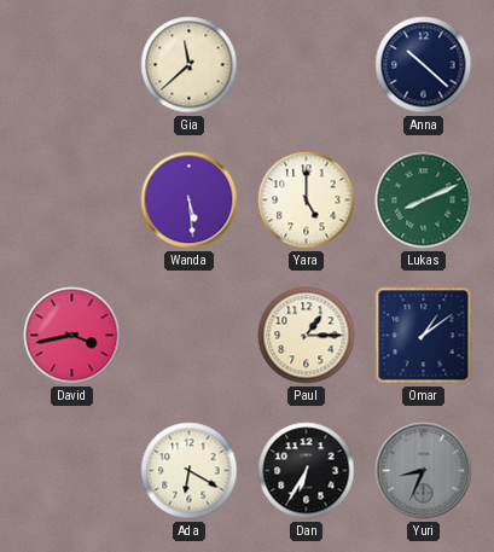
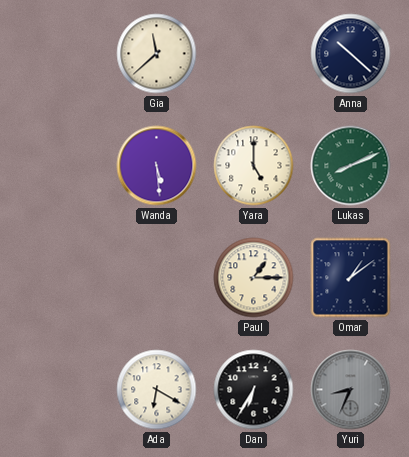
David: 3:43 -> none
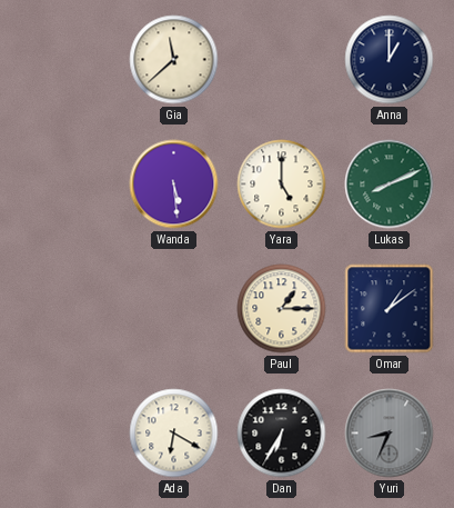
Anna: 10:22 -> 1:00
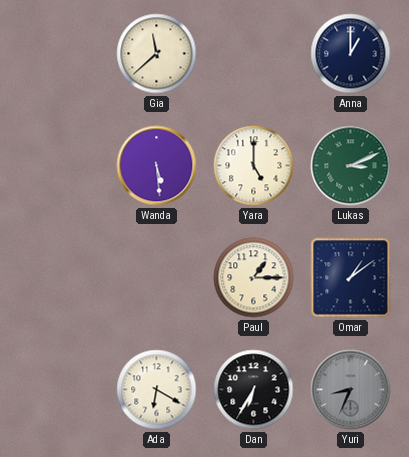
Lukas: 8:11 -> 3:11
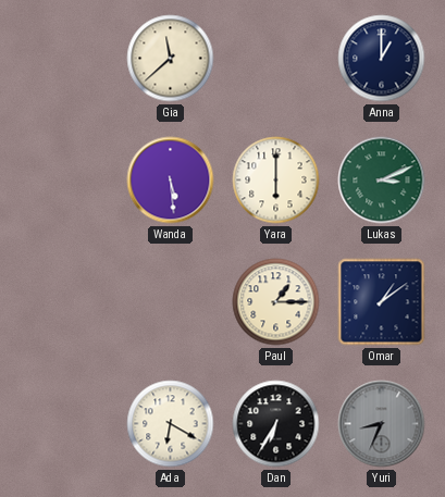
Yara: 5:00 -> 6:00
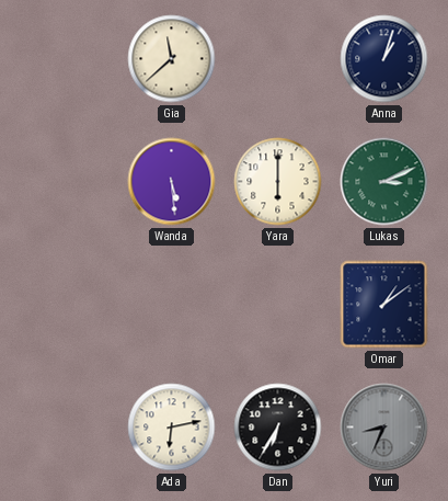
Anna: 1:00 -> 1:03
Paul: 1:15 -> none
Ada: 6:20 -> 6:13
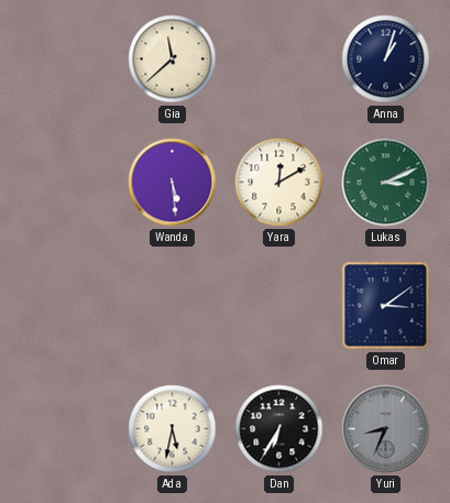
Yara: 6:00 -> 12:10
Omar: 1:09 -> 3:09
Ada: 6:13 -> 5:32
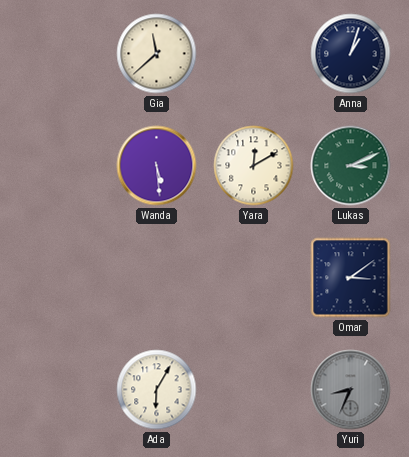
Ada: 5:32 -> 6:05
Dan: 6:35 -> none
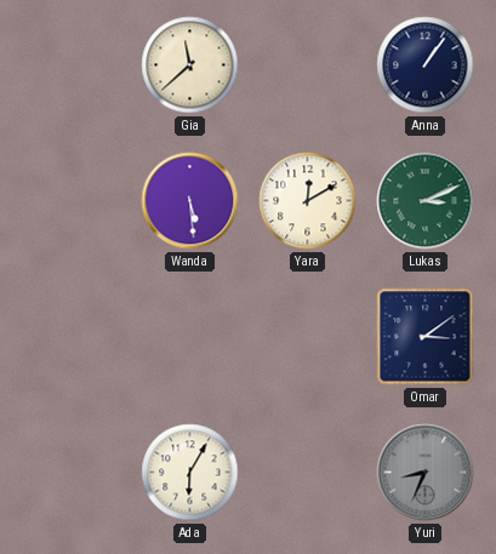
Anna: 1:03 -> 1:06
